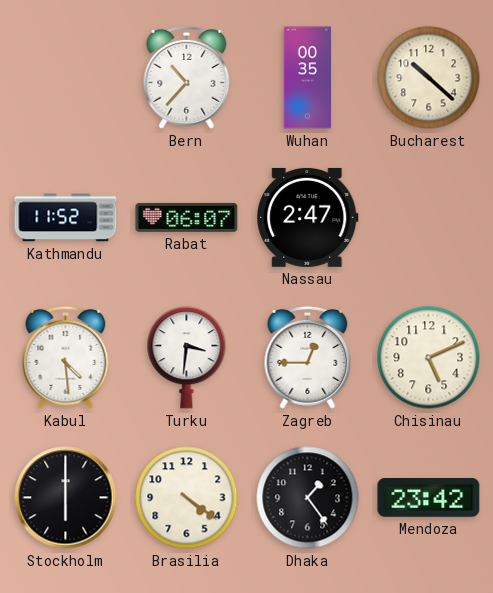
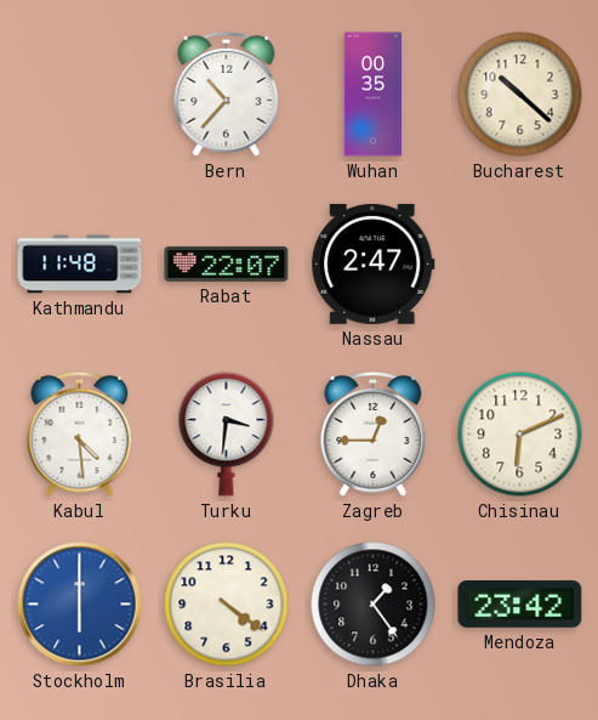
Kathmandu: 11:52 -> 11:48
Rabat: 06:07 -> 22:07
Chisinau: 5:11 -> 6:11
Stockholm dial: black -> blue
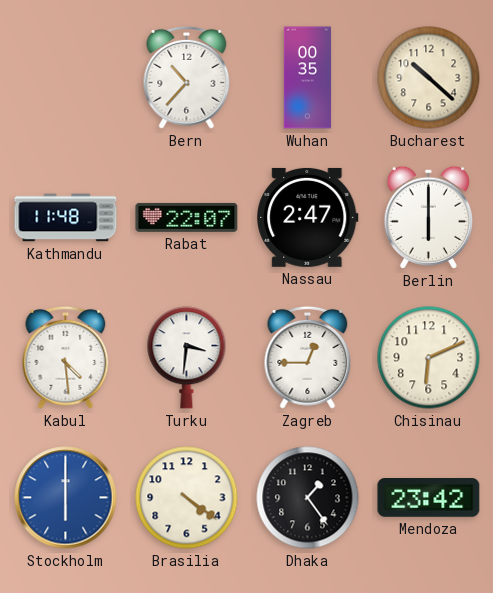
Berlin: none -> 6:00
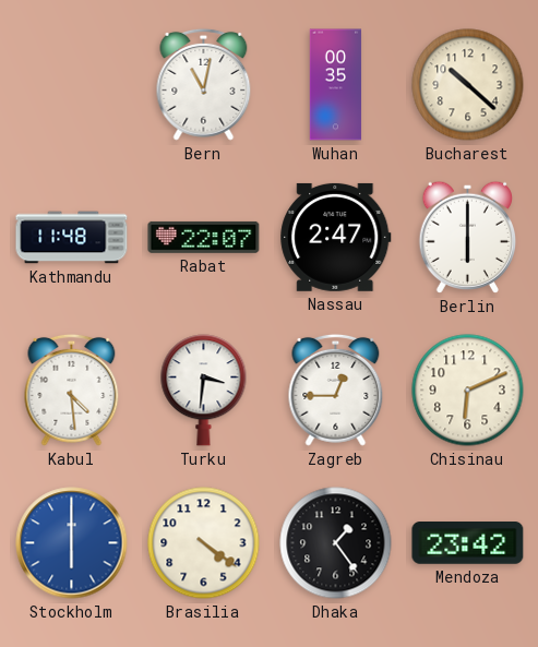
Bern: 10:37 -> 11:02
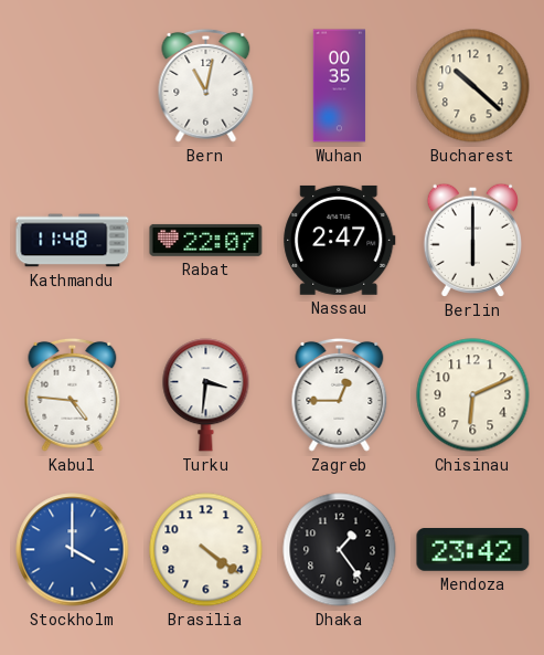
Kabul: 4:29 -> 4:46
Stockholm: 6:00 -> 4:00
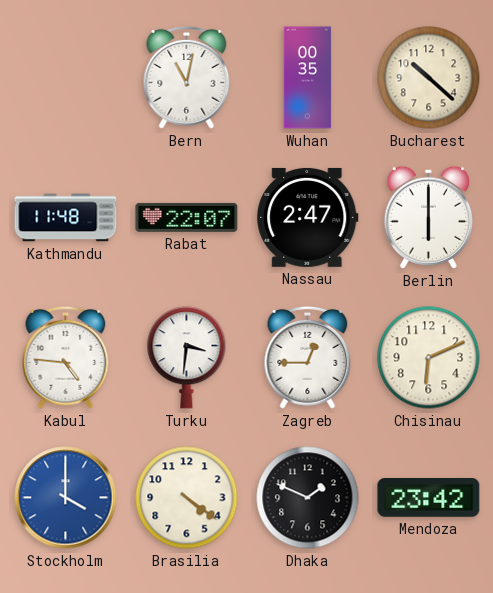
Dhaka: 1:24 -> 1:49
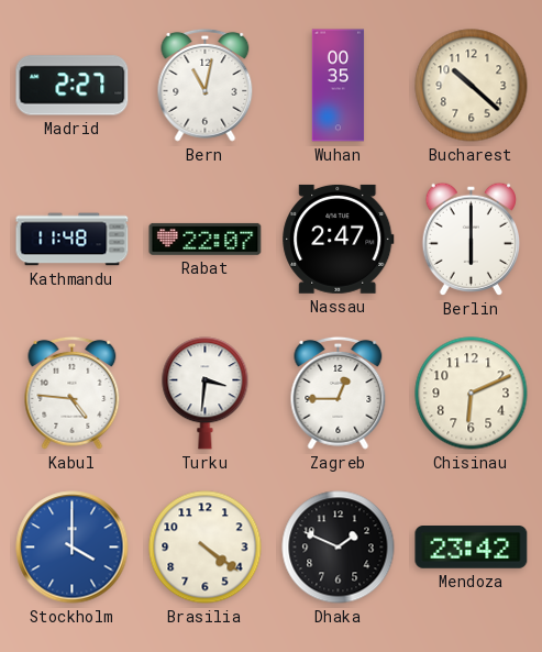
Madrid: none -> 2:27
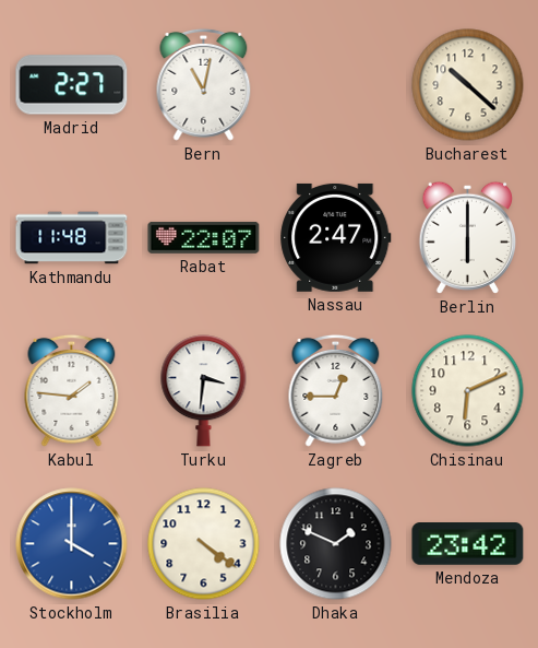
Wuhan: 00:35 -> none
Kabul: 4:46 -> 1:46
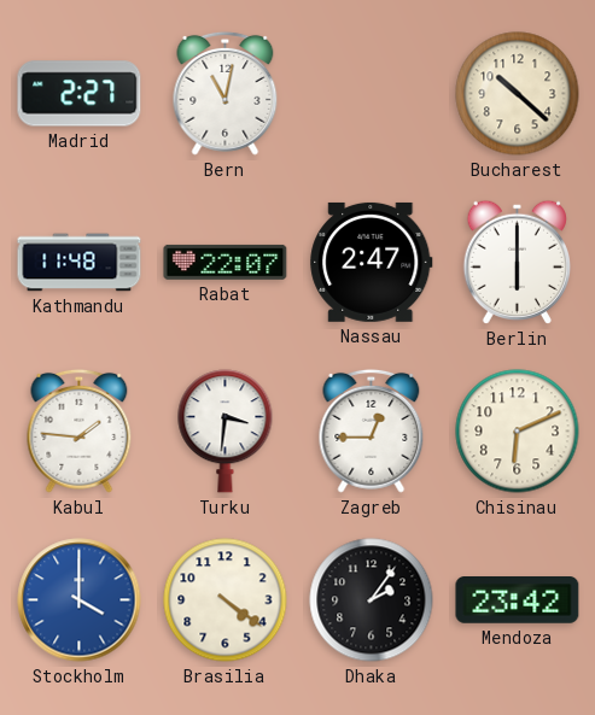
Dhaka: 1:49 -> 2:06
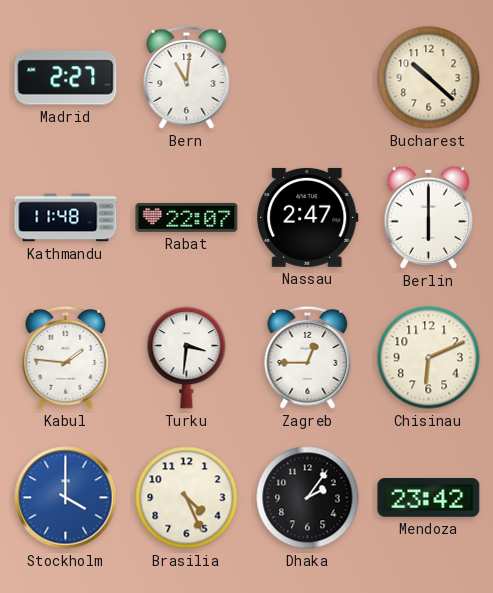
Bern: 11:02 -> 11:01
Brasilia: 4:21 -> 4:26
